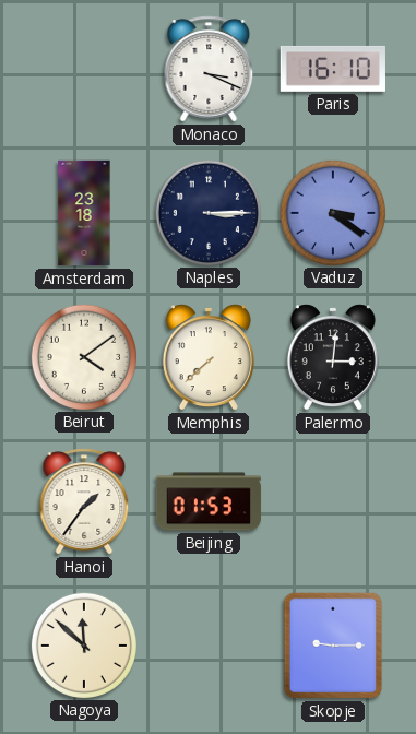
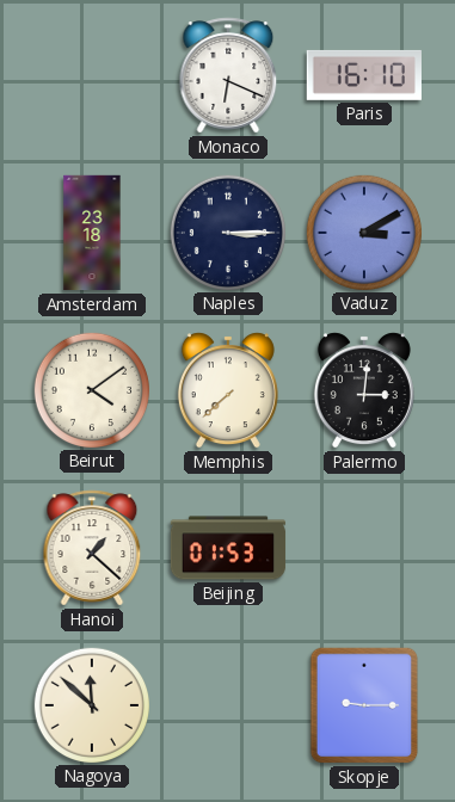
Monaco: 3:19 -> 6:19
Vaduz: 3:21 -> 3:10
Hanoi: 1:36 -> 1:22
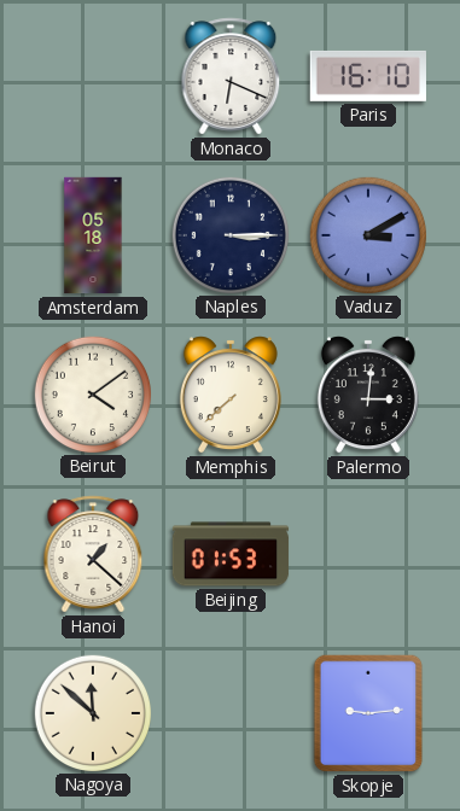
Amsterdam: 23:18 -> 05:18
Skopje: 9:15 -> 9:14
